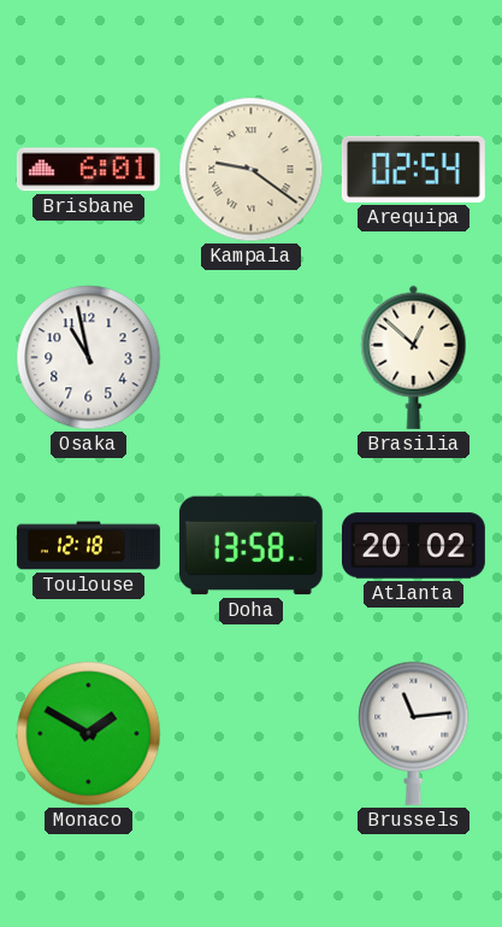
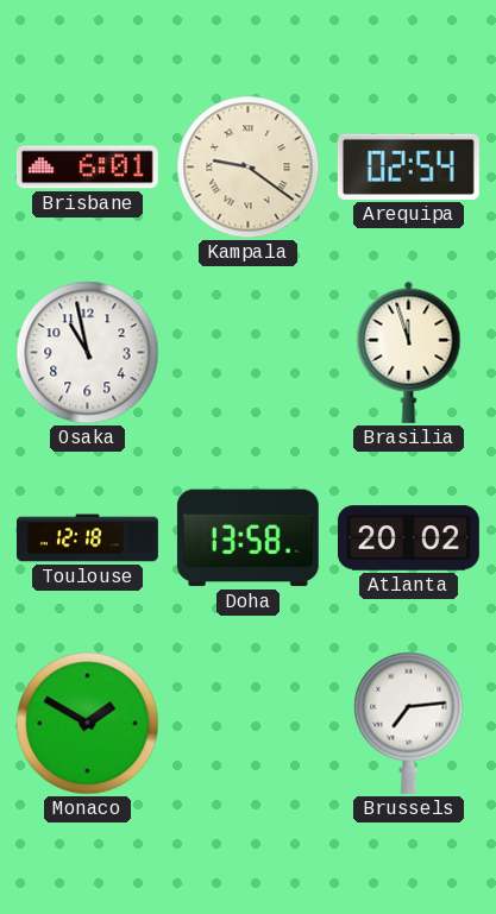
Brasilia: 12:52 -> 11:57
Brussels: 11:14 -> 7:14
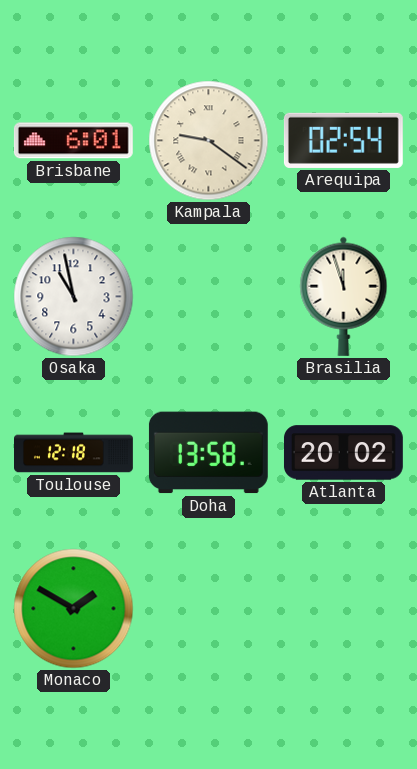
Brussels: 7:14 -> none
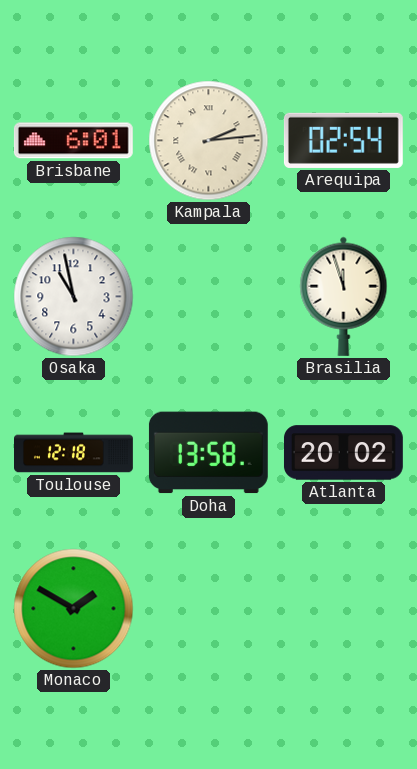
Kampala: 9:21 -> 2:14
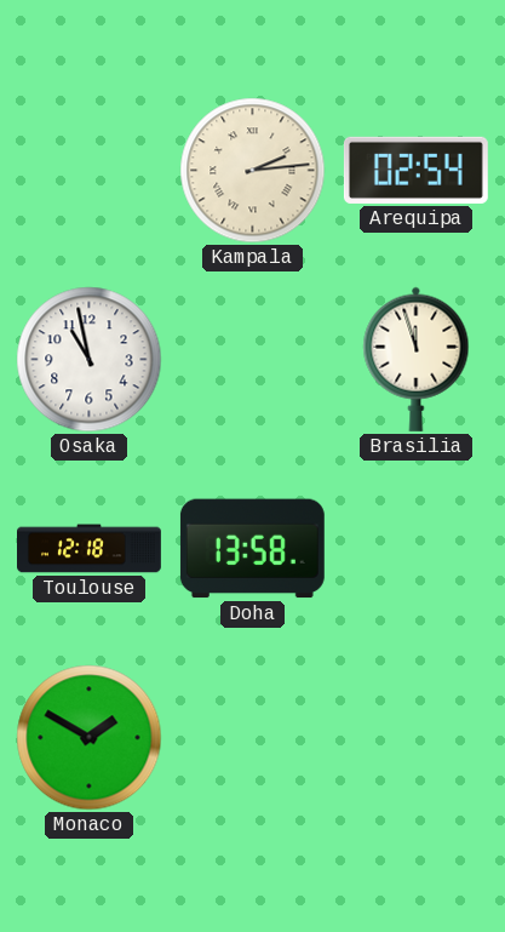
Brisbane: 6:01 -> none
Atlanta: 20:02 -> none
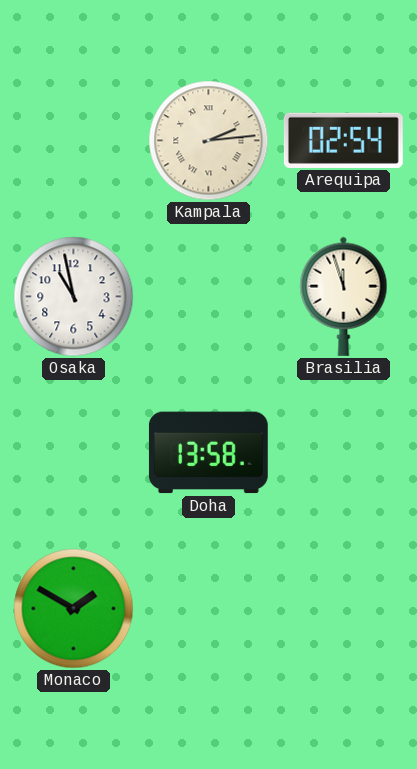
Toulouse: 12:18 -> none
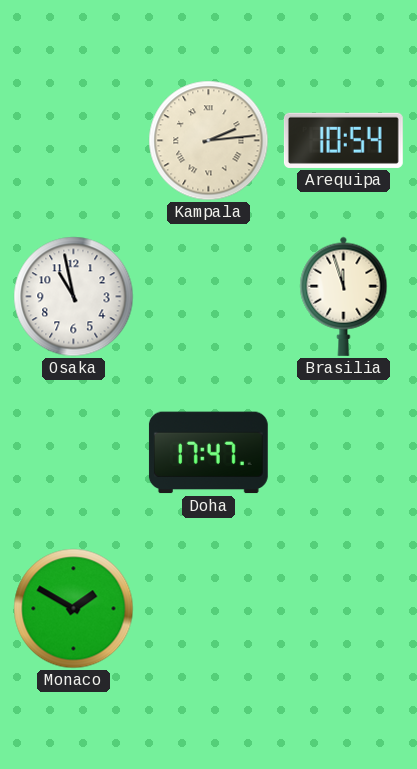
Arequipa: 02:54 -> 10:54
Doha: 13:58 -> 17:47
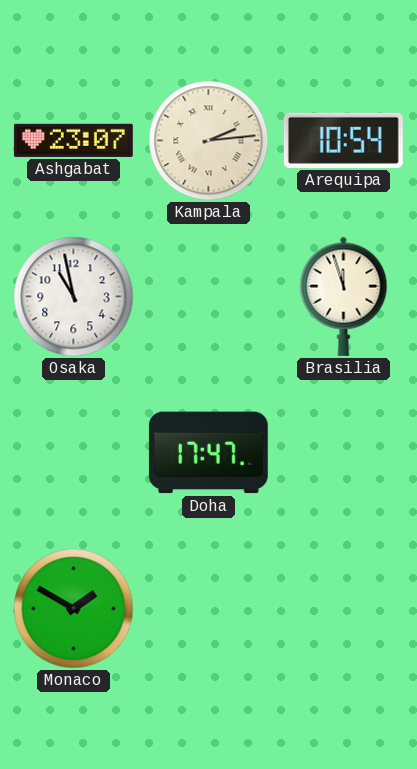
Ashgabat: none -> 23:07
